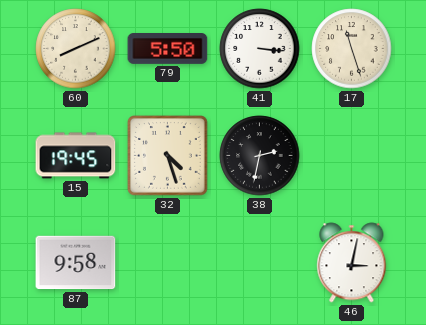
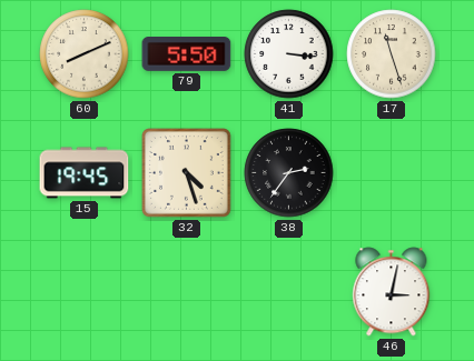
38: 2:32 -> 2:36
87: 9:58 -> none
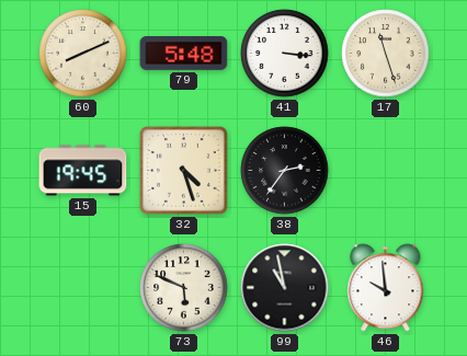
79: 5:50 -> 5:48
73: none -> 5:49
99: none -> 10:58
46: 3:02 -> 9:59
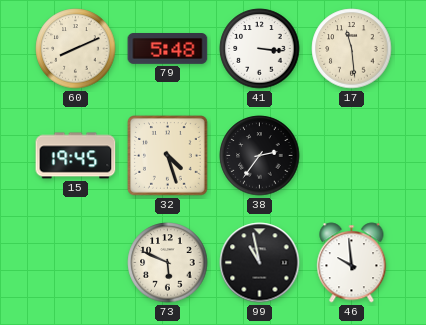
17: 11:27 -> 11:29
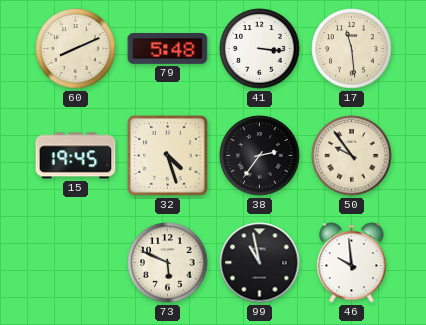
50: none -> 9:54
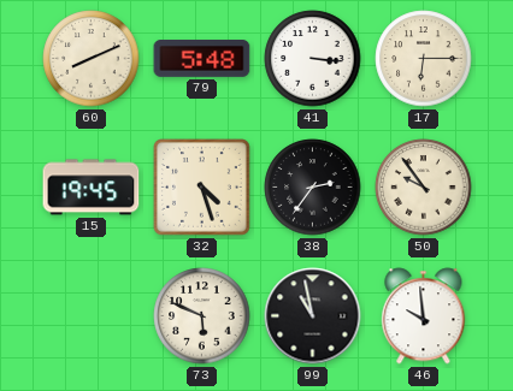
17: 11:29 -> 6:15
